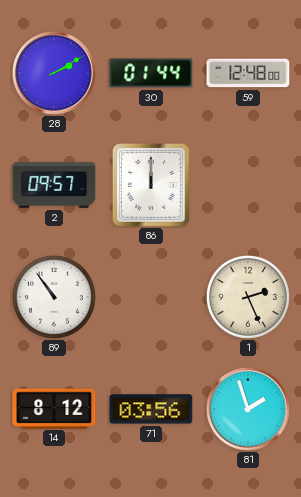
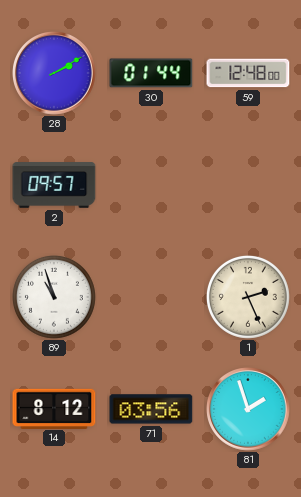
86: 12:00 -> none
89: 10:54 -> 10:57
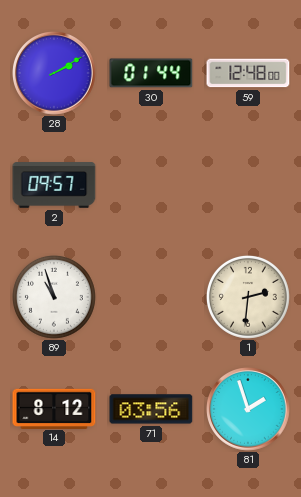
1: 2:26 -> 2:31
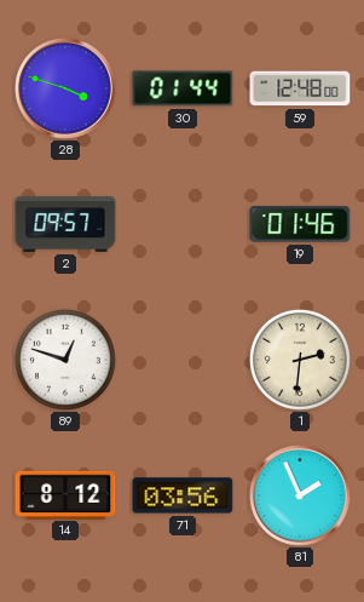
28: 2:10 -> 3:48
19: none -> 01:46
89: 10:57 -> 12:48
81: 1:57 -> 1:56
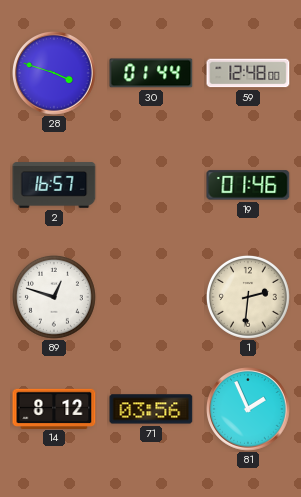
2: 09:57 -> 16:57
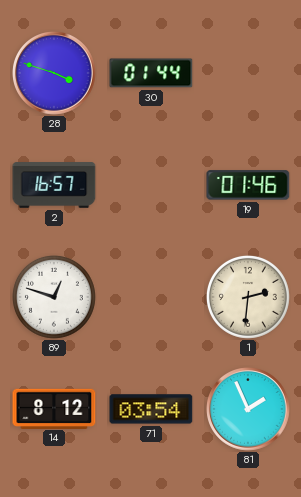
59: 12:48 -> none
71: 03:56 -> 03:54
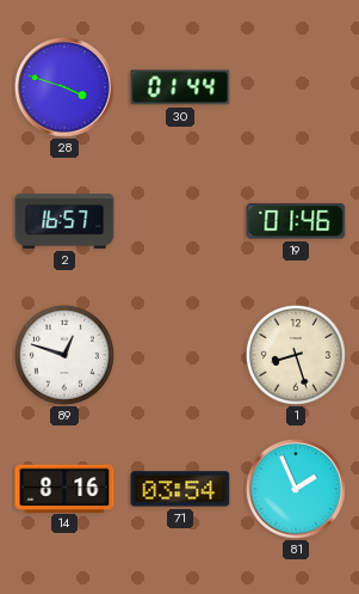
1: 2:31 -> 8:27
14: 8:12 -> 8:16
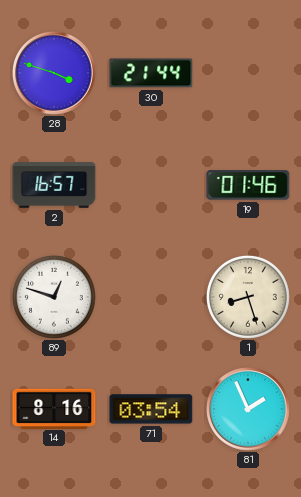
30: 01:44 -> 21:44
